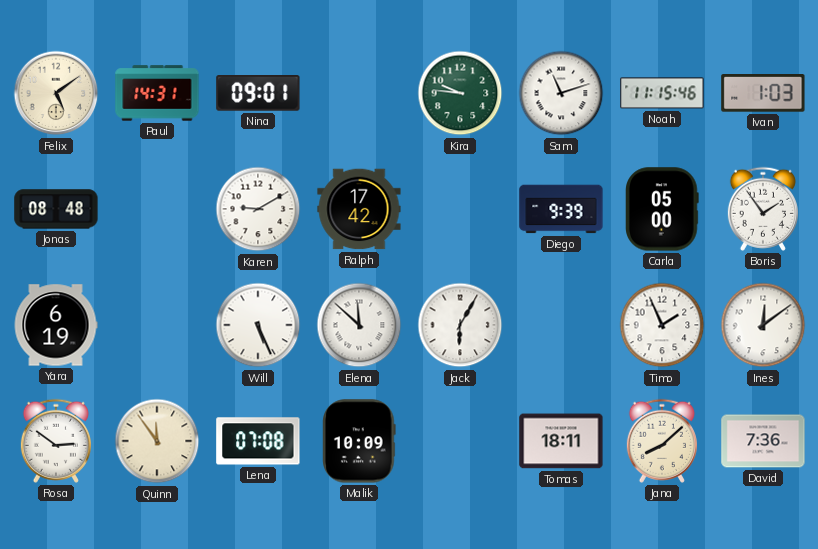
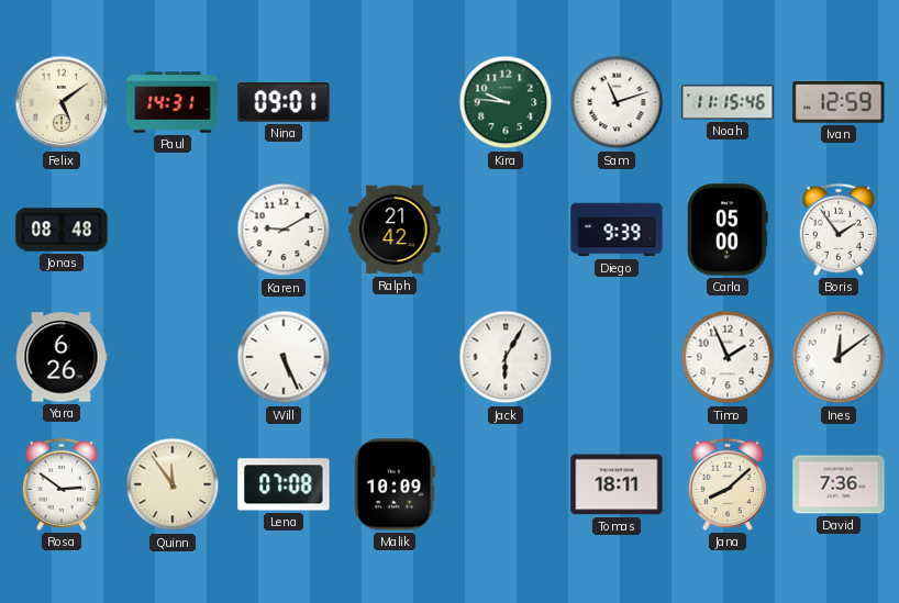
Ivan: 1:03 -> 12:59
Ralph: 17:42 -> 21:42
Yara: 6:19 -> 6:26
Elena: 11:52 -> none
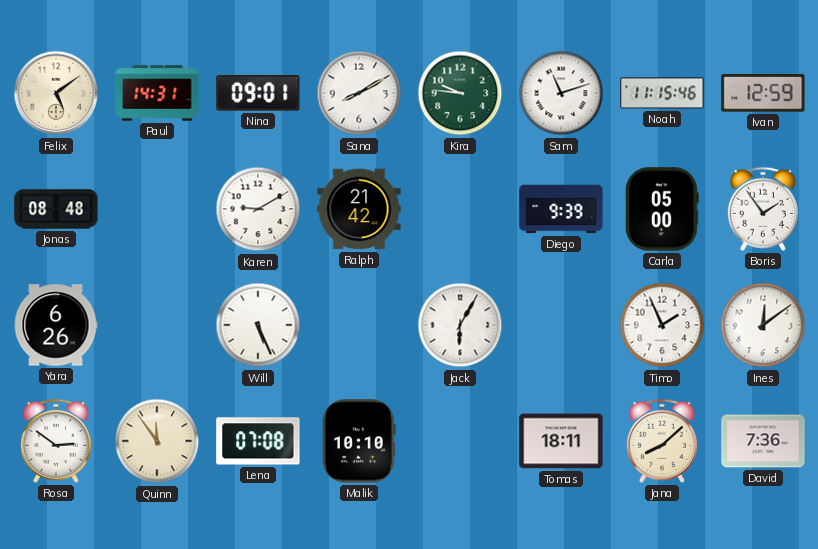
Sana: none -> 8:10
Malik: 10:09 -> 10:10
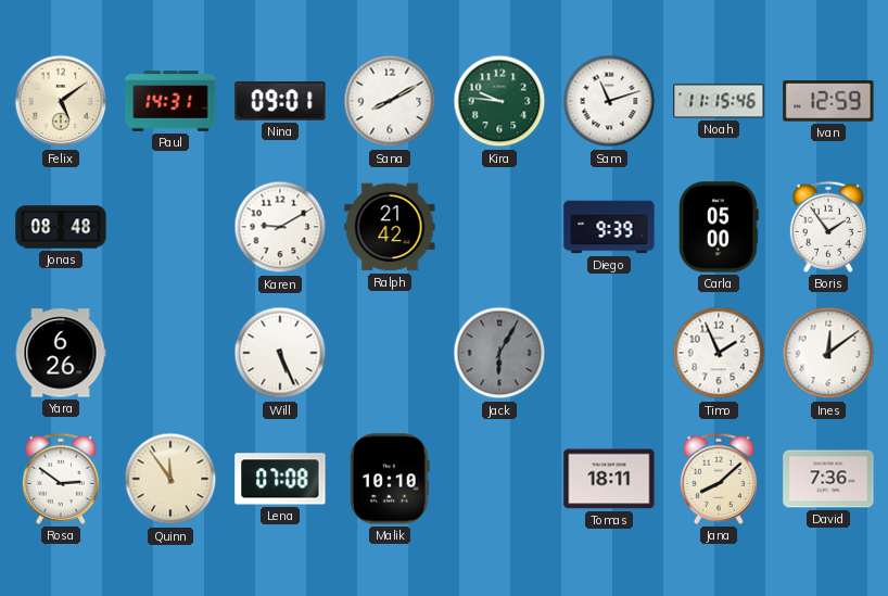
Jack dial: white -> grey
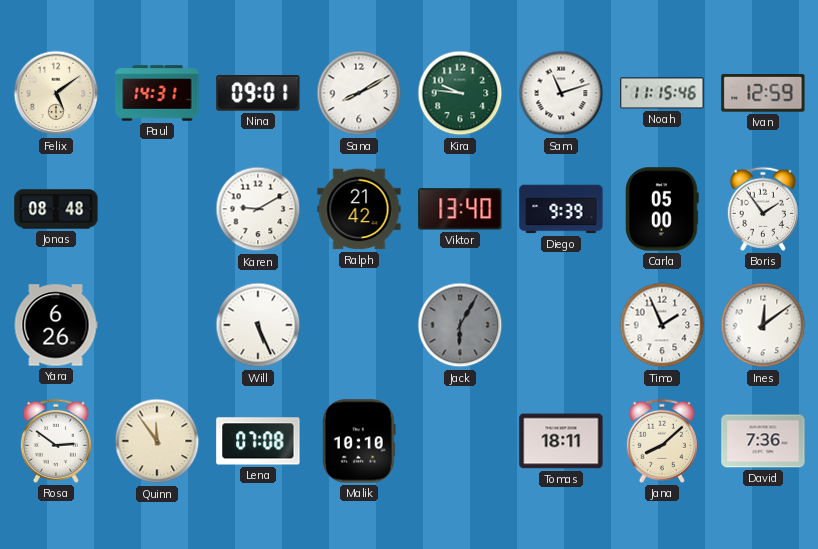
Viktor: none -> 13:40
